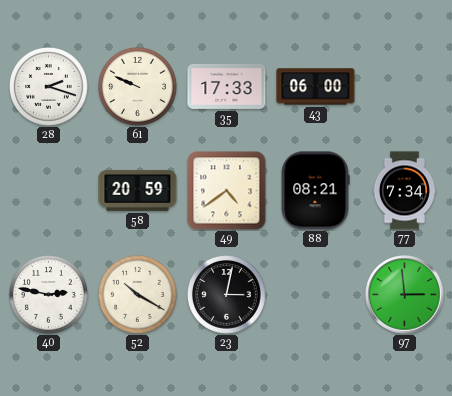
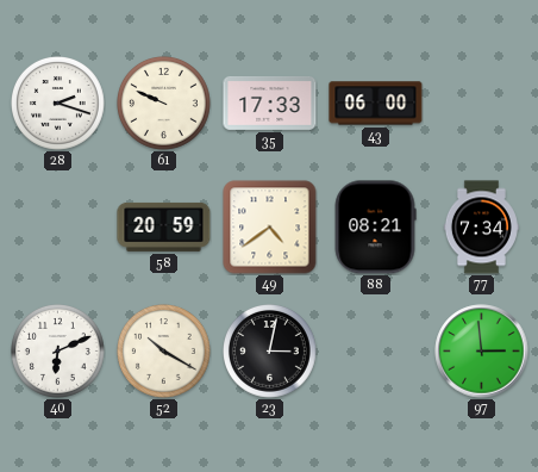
40: 2:47 -> 6:11
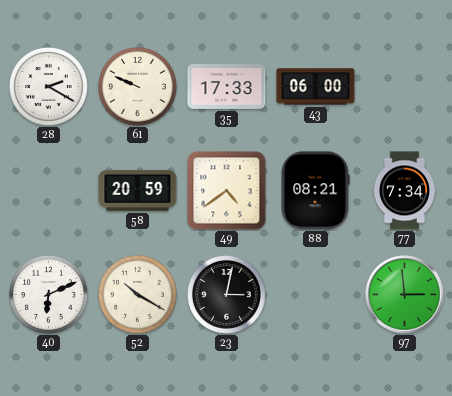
28: 2:18 -> 2:20
